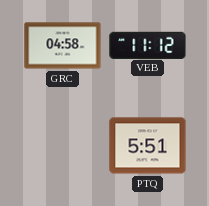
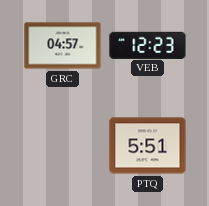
GRC: 04:58 -> 04:57
VEB: 11:12 -> 12:23
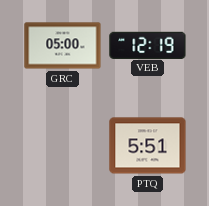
GRC: 04:57 -> 05:00
VEB: 12:23 -> 12:19
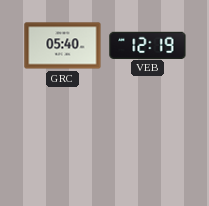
GRC: 05:00 -> 05:40
PTQ: 5:51 -> none
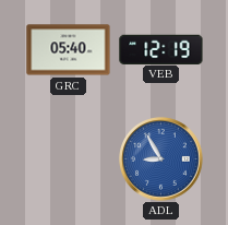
ADL: none -> 8:55
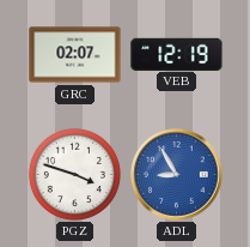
GRC: 05:40 -> 02:07
PGZ: none -> 3:48
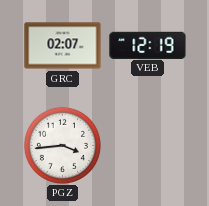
PGZ: 3:48 -> 3:44
ADL: 8:55 -> none
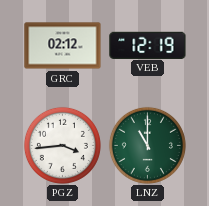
GRC: 02:07 -> 02:12
LNZ: none -> 11:00
